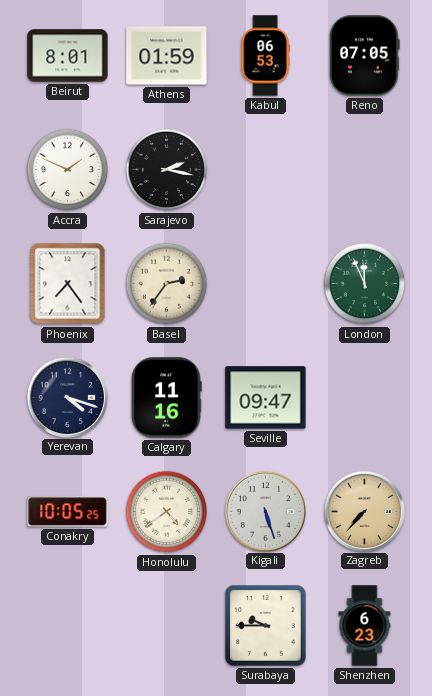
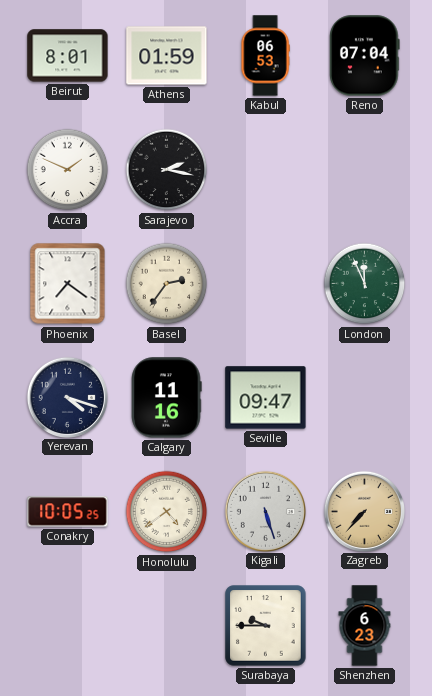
Reno: 07:05 -> 07:04
Phoenix: 7:24 -> 7:21
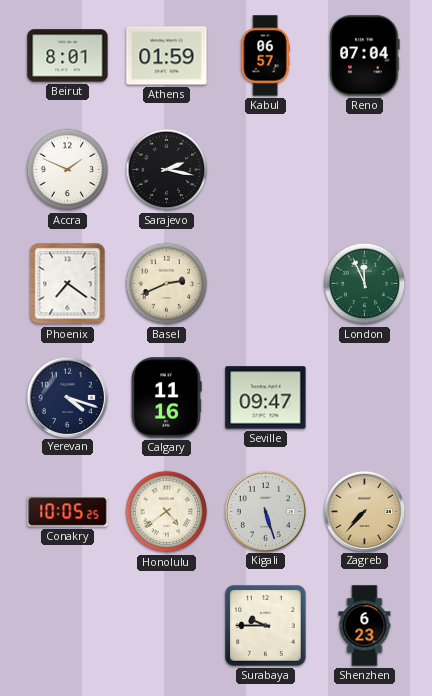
Kabul: 06:53 -> 06:57
Basel: 2:36 -> 2:41
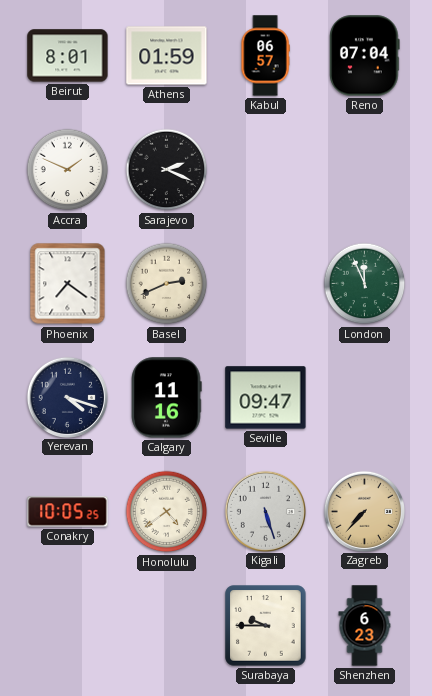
Sarajevo: 2:17 -> 2:19
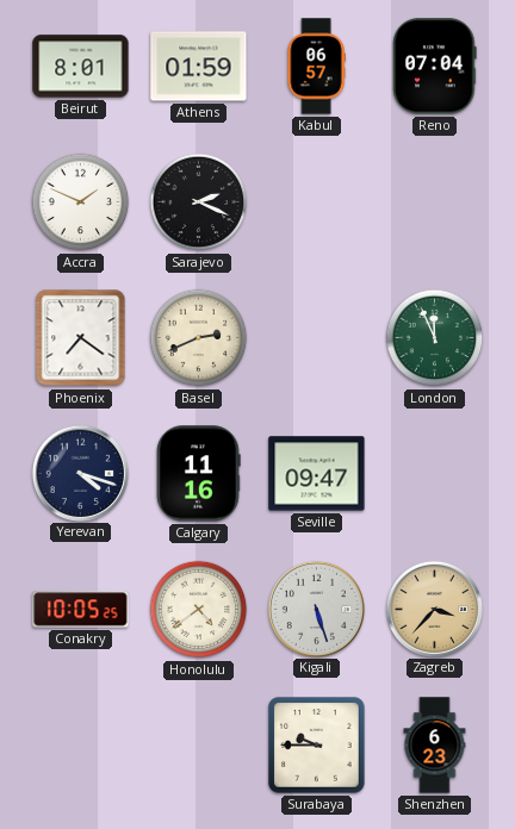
Zagreb: 7:37 -> 3:37
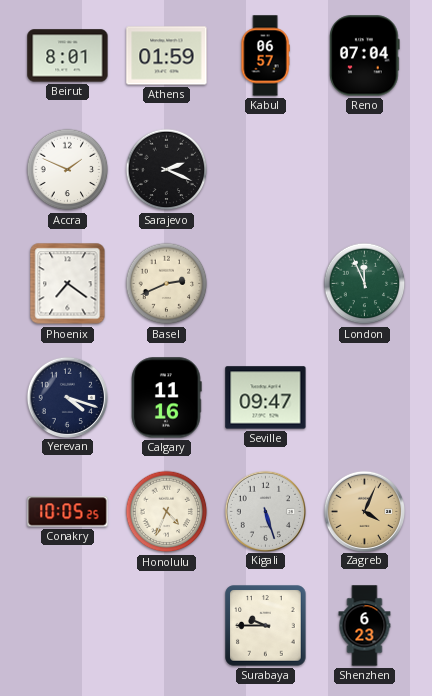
Honolulu: 4:39 -> 4:34
Zagreb: 3:37 -> 4:04
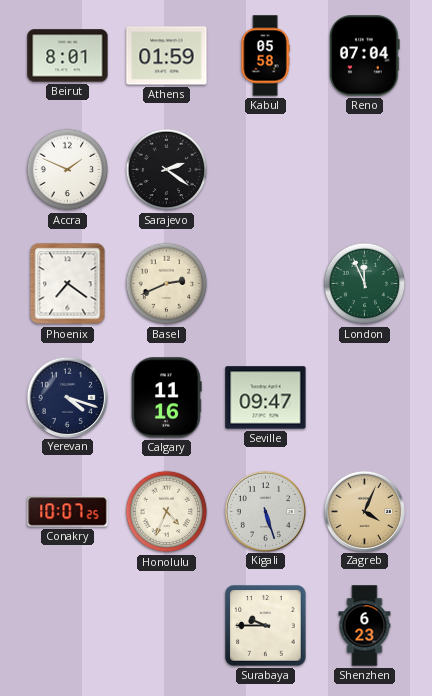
Kabul: 06:57 -> 05:58
Sarajevo: 2:19 -> 2:21
Conakry: 10:05 -> 10:07
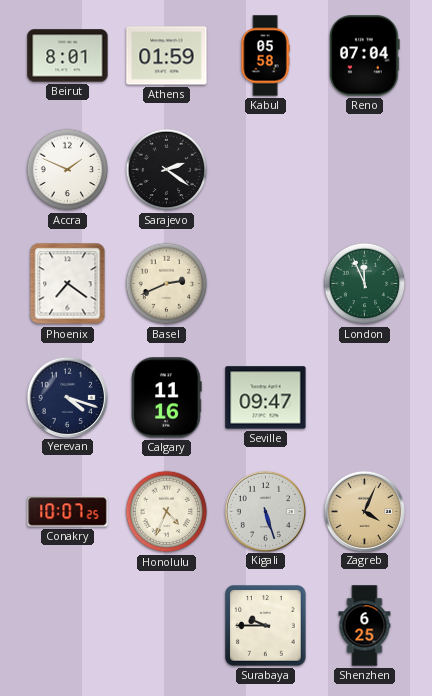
Shenzhen: 6:23 -> 6:25
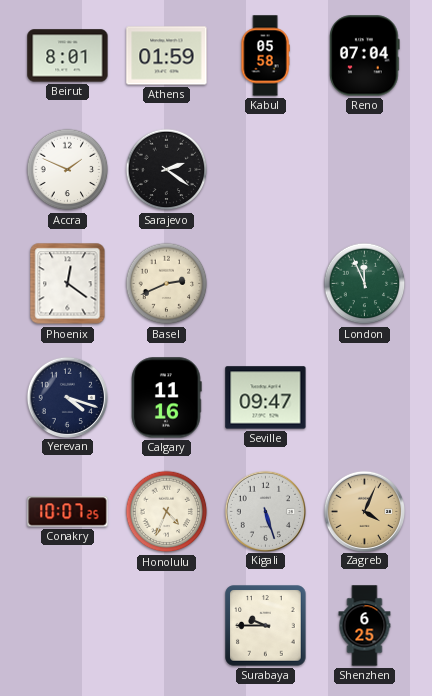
Phoenix: 7:21 -> 12:21
